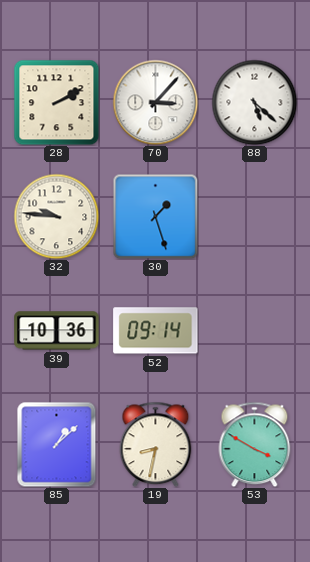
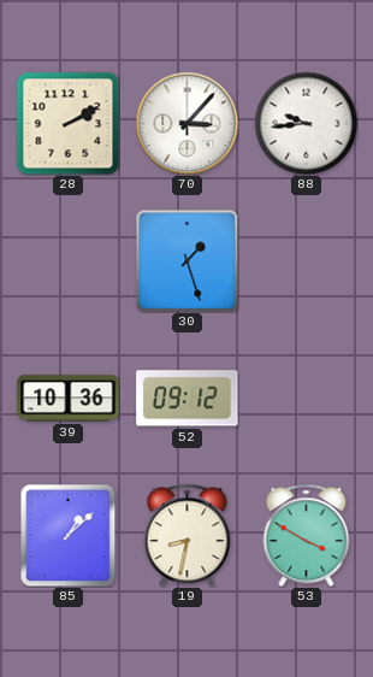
88: 5:22 -> 9:44
32: 9:46 -> none
52: 09:14 -> 09:12
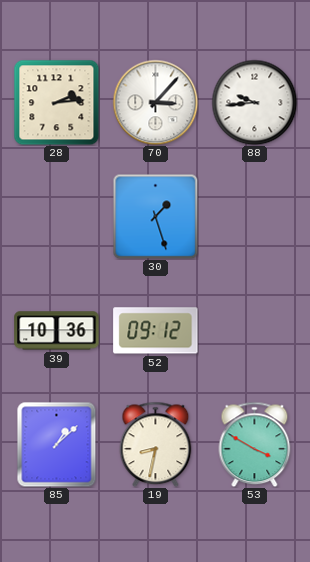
28: 2:10 -> 2:14
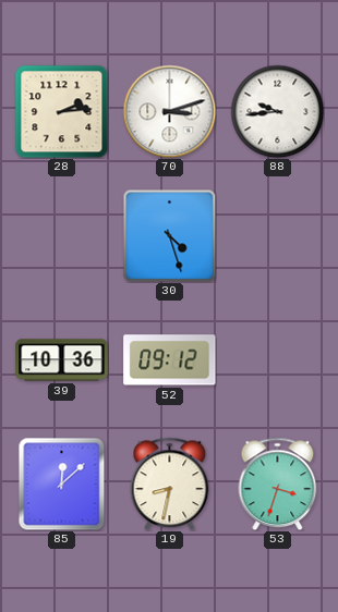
70: 3:07 -> 3:12
30: 1:27 -> 4:27
85: 1:08 -> 12:08
53: 3:50 -> 3:33
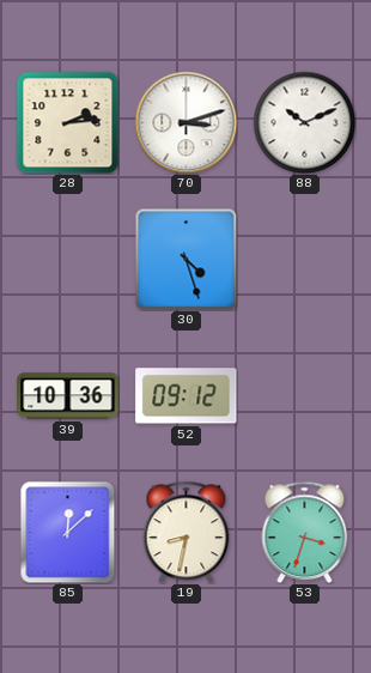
88: 9:44 -> 10:11
